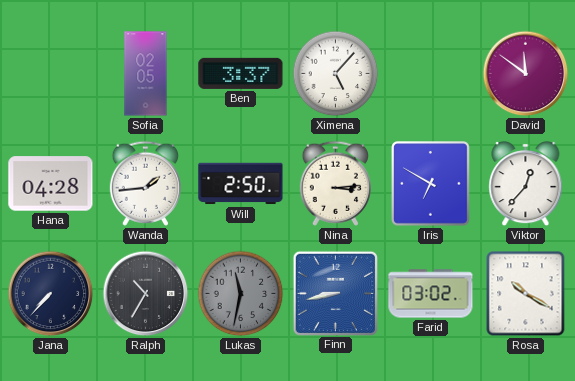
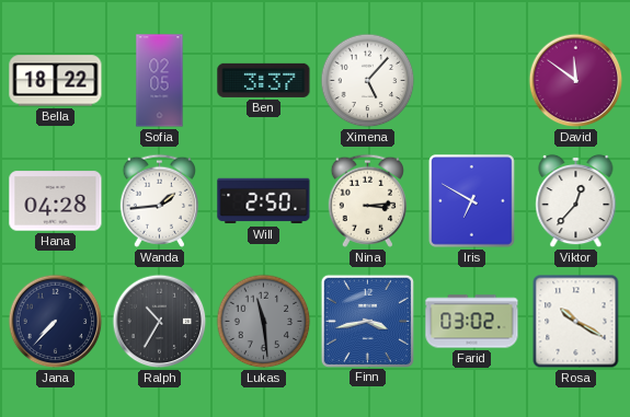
Bella: none -> 18:22
Lukas: 11:32 -> 11:29
Finn: 8:43 -> 3:43
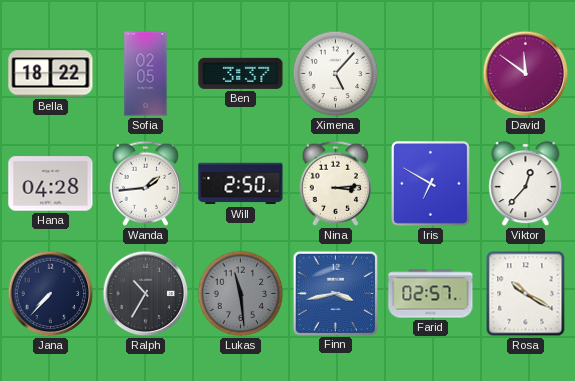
Farid: 03:02 -> 02:57
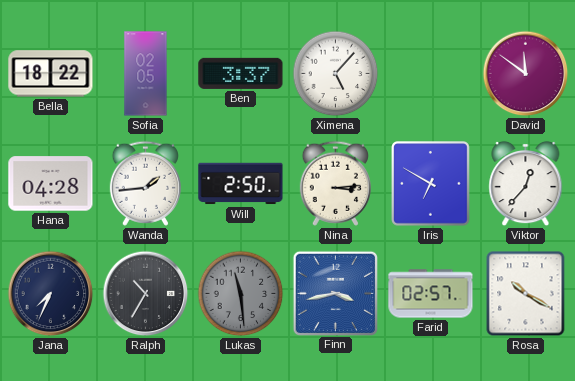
Jana: 7:37 -> 7:34
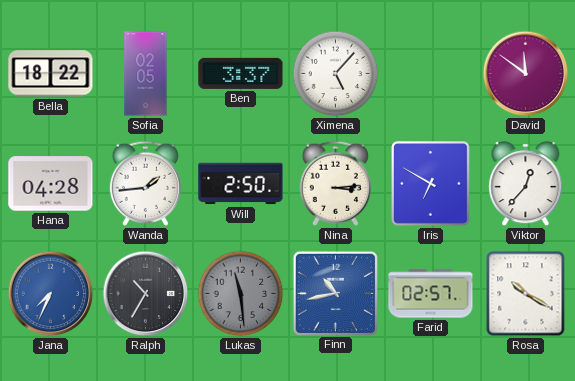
Jana dial: navy -> blue
Finn: 3:43 -> 10:43
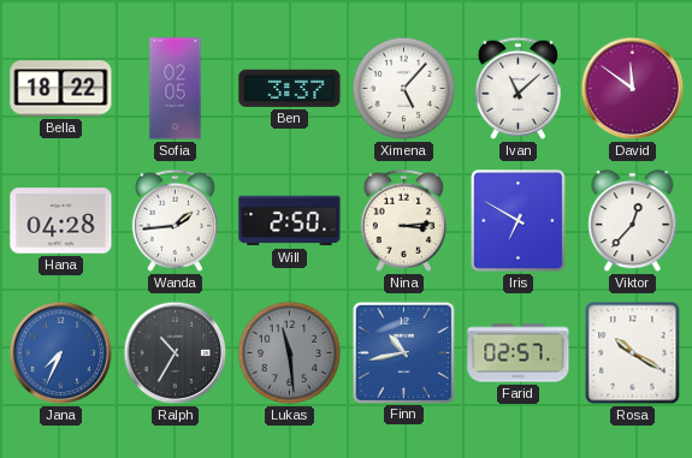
Ivan: none -> 11:08
